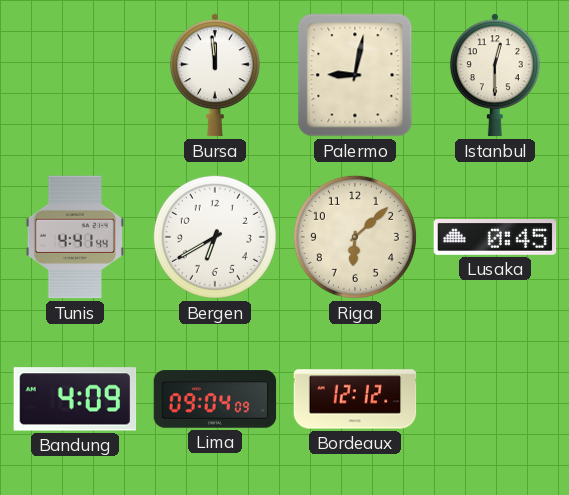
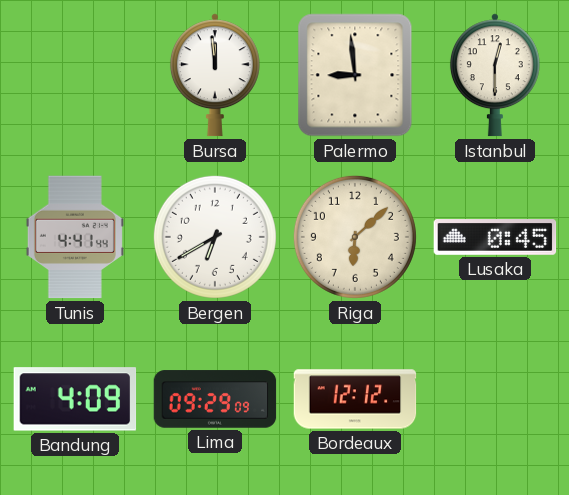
Palermo: 9:02 -> 8:59
Lima: 09:04 -> 09:29
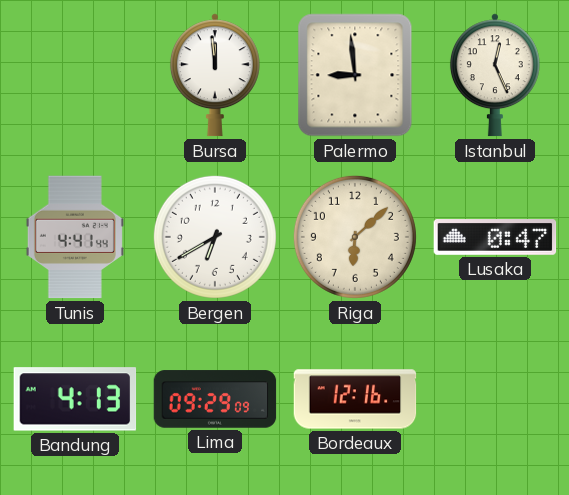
Istanbul: 12:30 -> 12:26
Lusaka: 0:45 -> 0:47
Bandung: 4:09 -> 4:13
Bordeaux: 12:12 -> 12:16
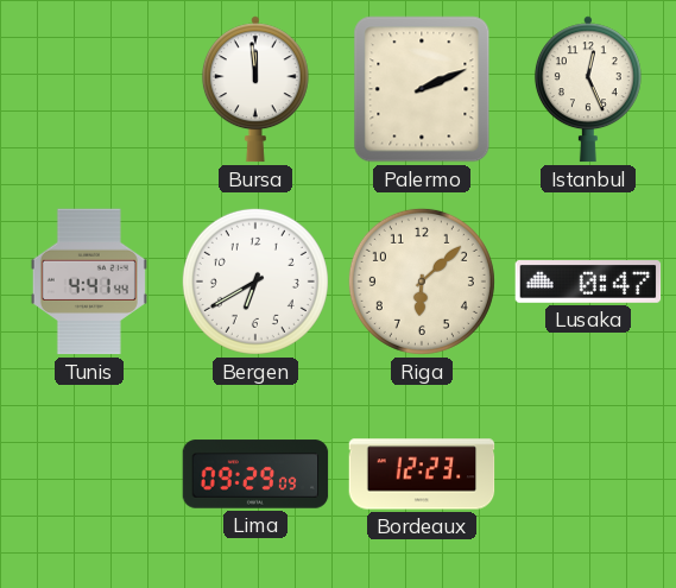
Palermo: 8:59 -> 2:11
Bandung: 4:13 -> none
Bordeaux: 12:16 -> 12:23
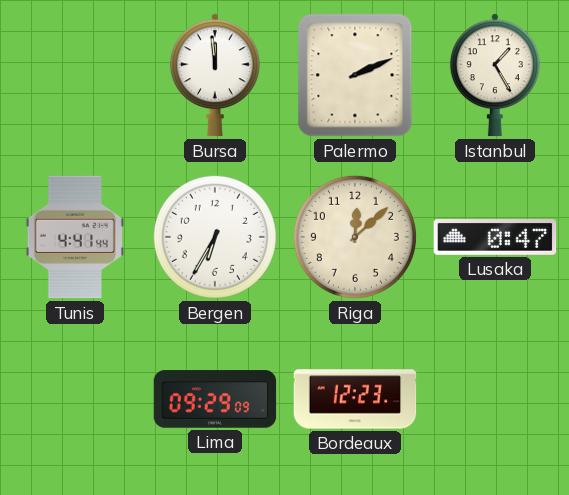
Istanbul: 12:26 -> 1:25
Bergen: 6:40 -> 6:35
Riga: 6:08 -> 12:08
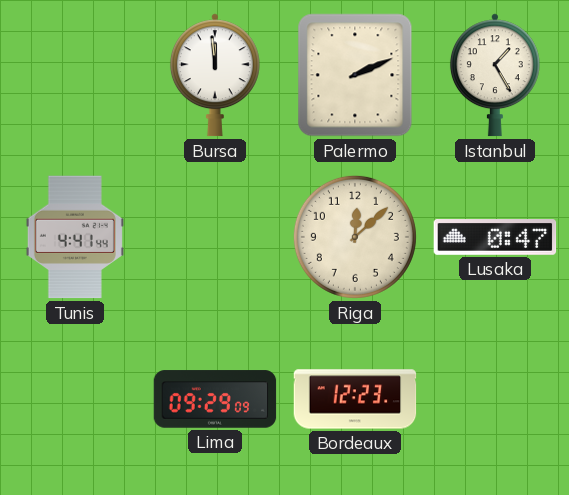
Bergen: 6:35 -> none
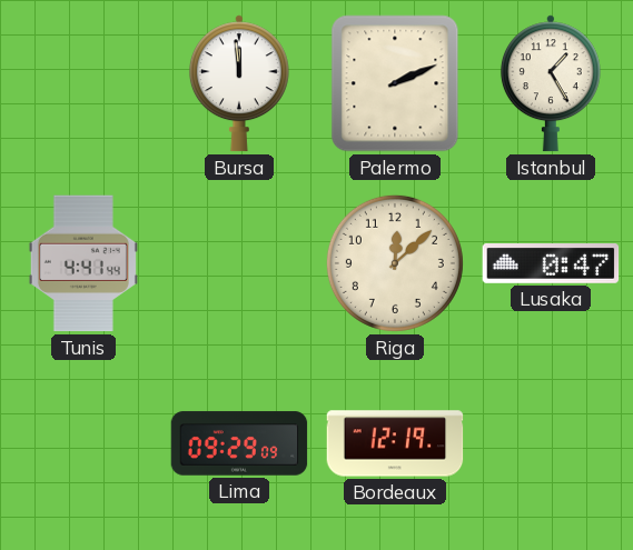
Bordeaux: 12:23 -> 12:19
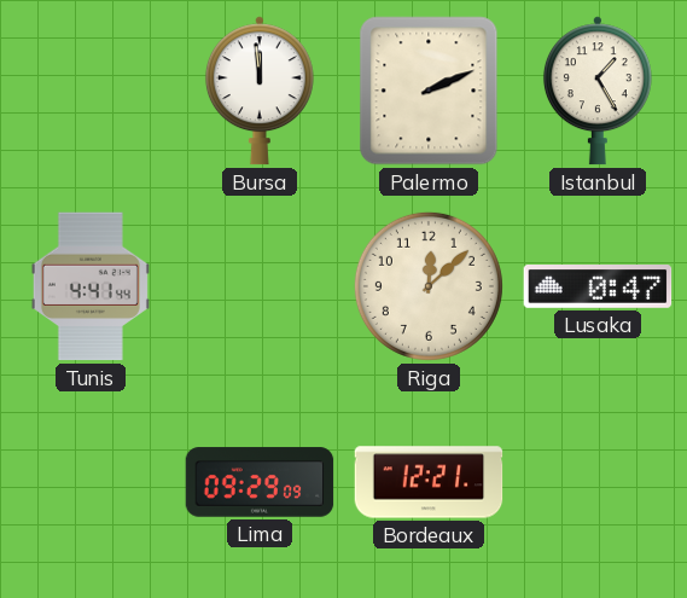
Bordeaux: 12:19 -> 12:21
